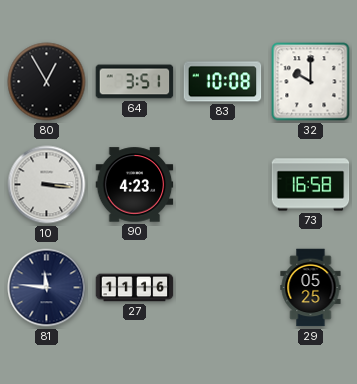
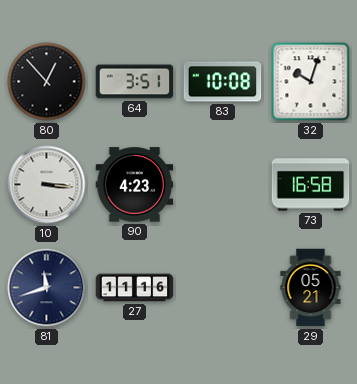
80: 12:55 -> 12:53
32: 10:00 -> 10:03
81: 11:46 -> 11:42
29: 05:25 -> 05:21
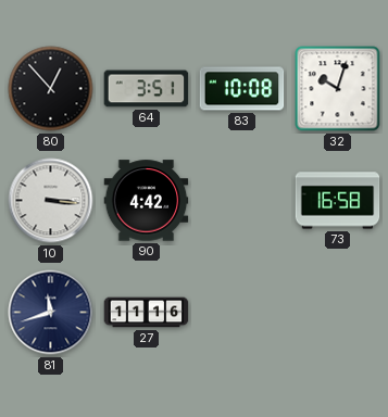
90: 4:23 -> 4:42
29: 05:21 -> none
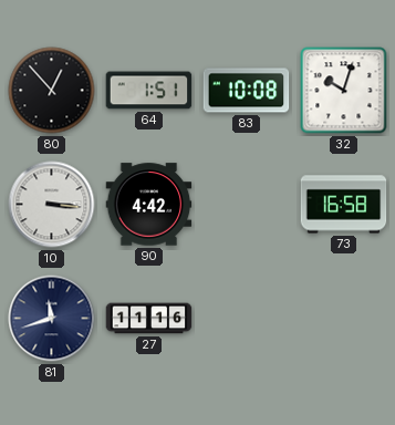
64: 3:51 -> 1:51
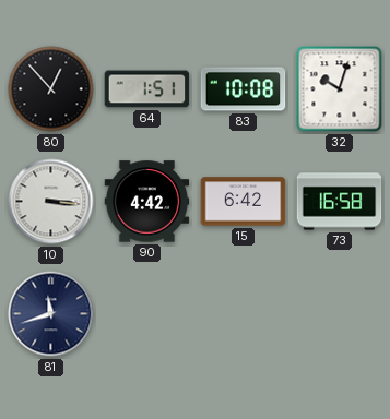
15: none -> 6:42
27: 11:16 -> none
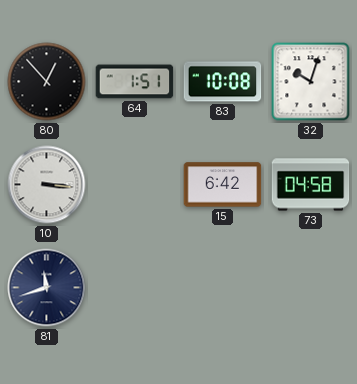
90: 4:42 -> none
73: 16:58 -> 04:58
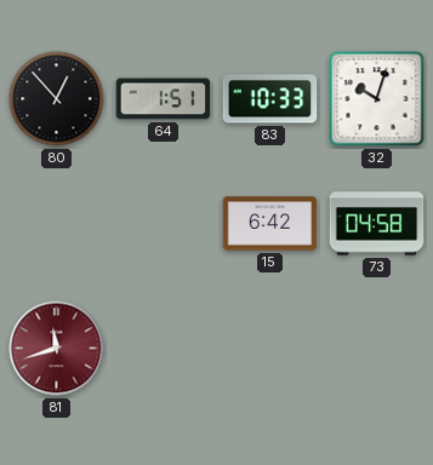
83: 10:08 -> 10:33
10: 3:16 -> none
81 dial: navy -> burgundy
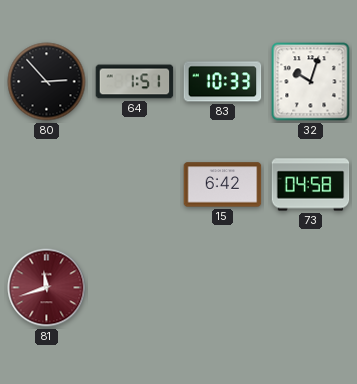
80: 12:53 -> 2:53
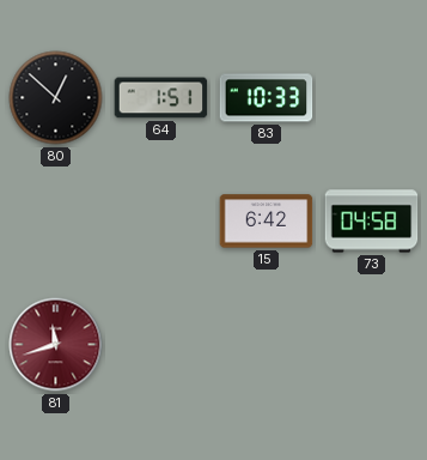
80: 2:53 -> 12:52
32: 10:03 -> none
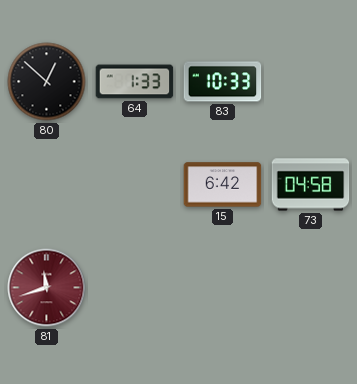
64: 1:51 -> 1:33
